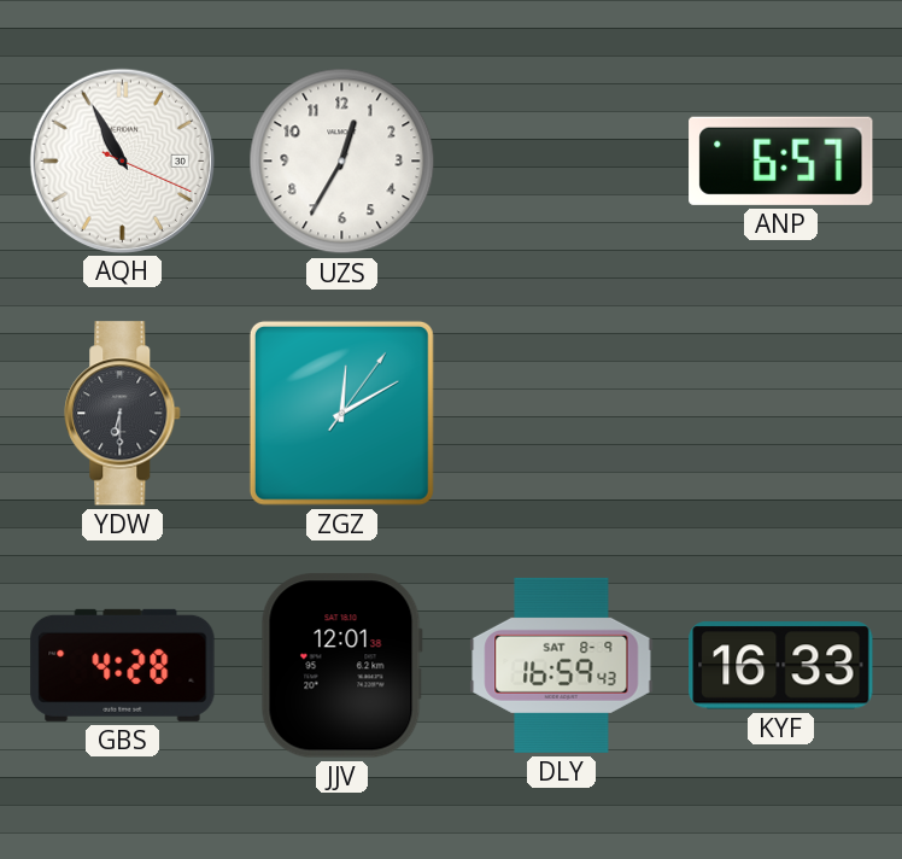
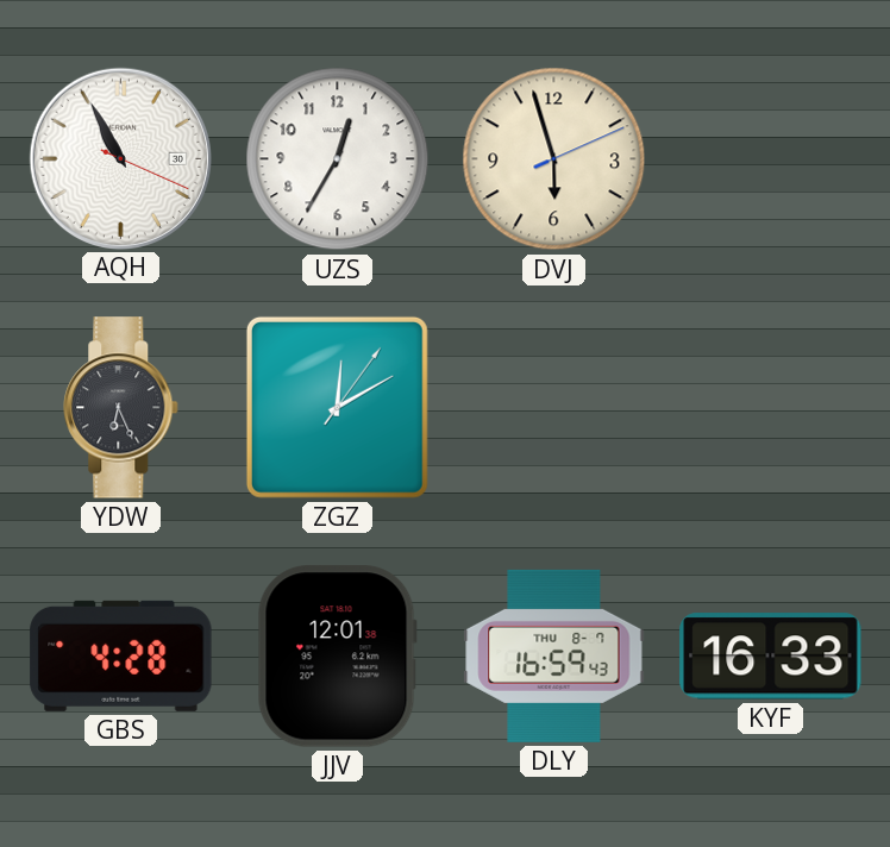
DVJ: none -> 5:57
ANP: 6:57 -> none
YDW: 6:30 -> 6:26
DLY date: SAT 8-9 -> THU 8-7
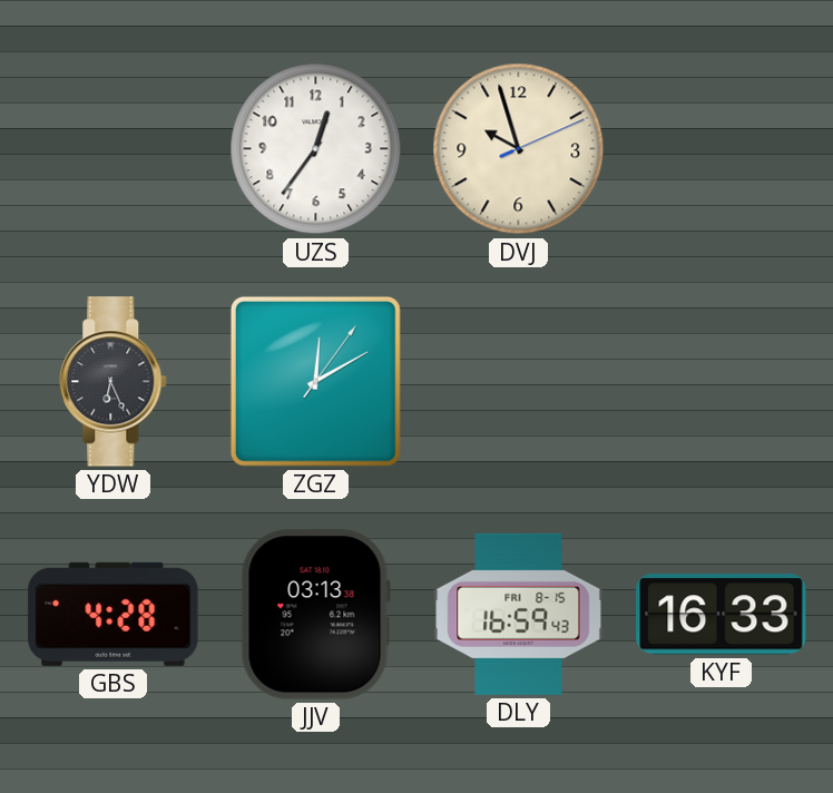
AQH: 10:55 -> none
UZS: 12:35 -> 12:36
DVJ: 5:57 -> 9:57
JJV: 12:01 -> 03:13
DLY date: THU 8-7 -> FRI 8-15
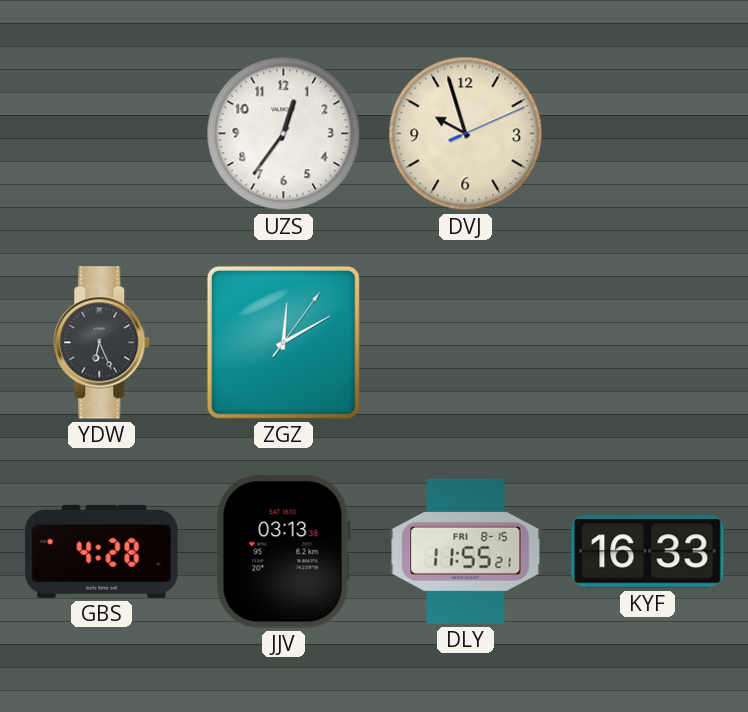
DLY: 16:59 -> 11:55
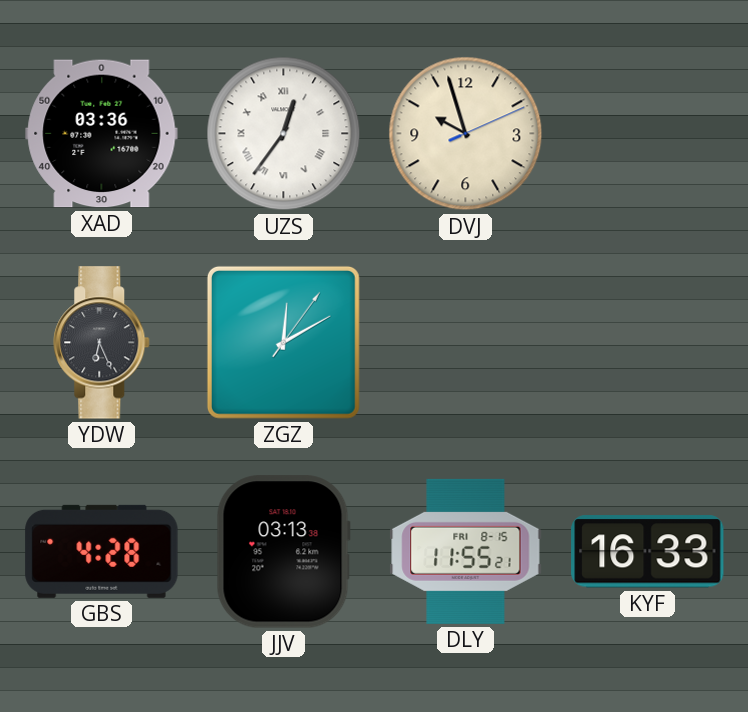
XAD: none -> 03:36
UZS numerals: Arabic -> Roman
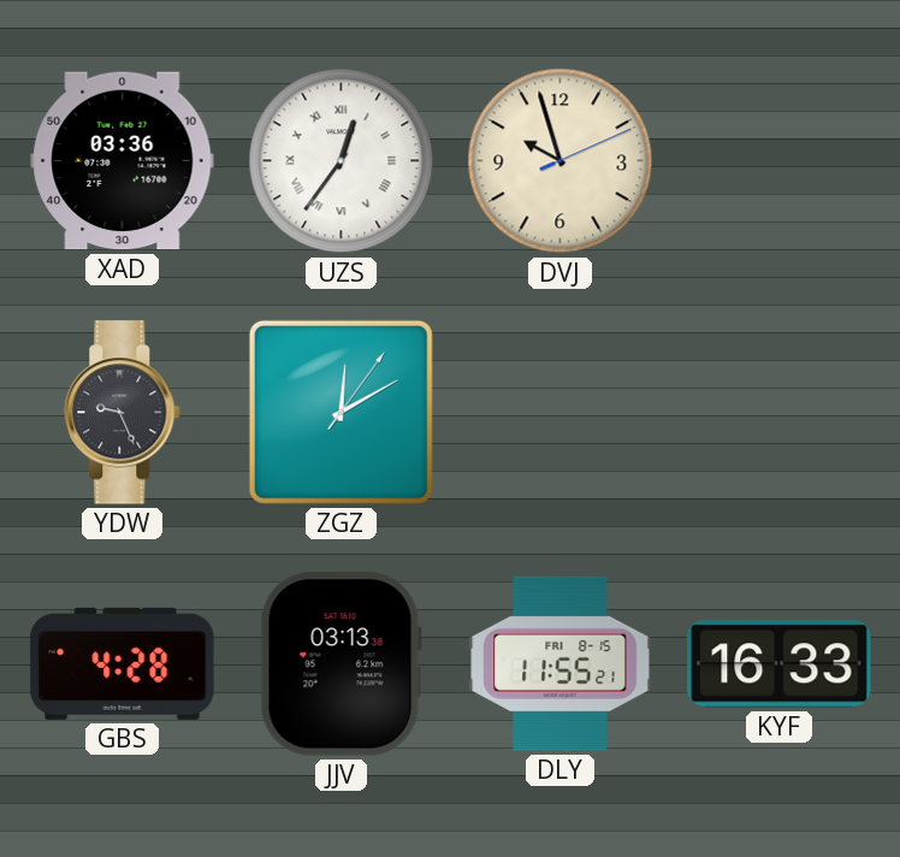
YDW: 6:26 -> 9:26
